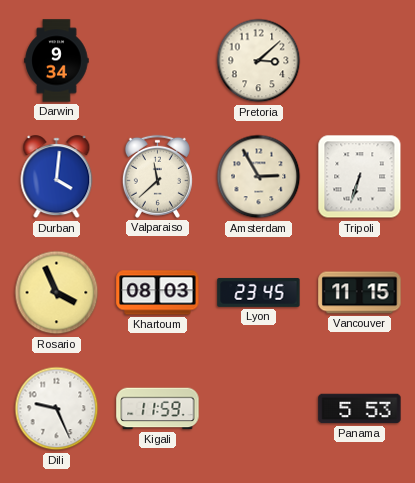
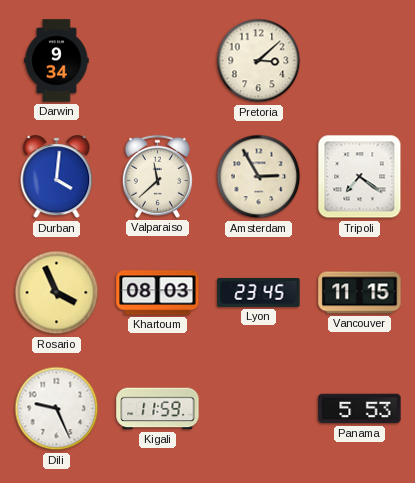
Tripoli: 6:33 -> 7:21
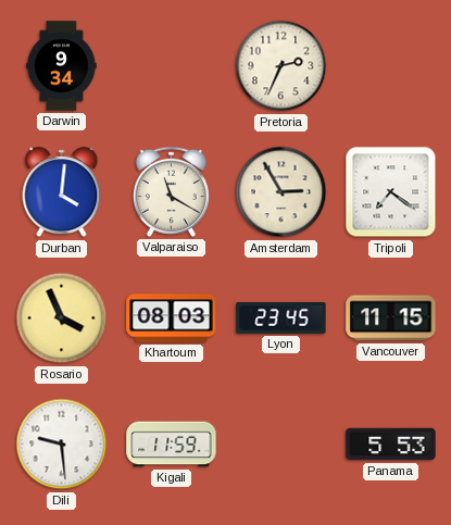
Pretoria: 3:08 -> 2:34
Valparaiso: 11:38 -> 11:20
Dili: 9:26 -> 9:29
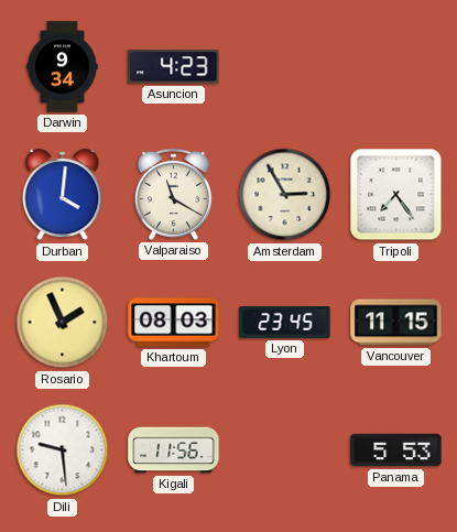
Asuncion: none -> 4:23
Pretoria: 2:34 -> none
Tripoli: 7:21 -> 7:24
Rosario: 3:56 -> 1:56
Kigali: 11:59 -> 11:56
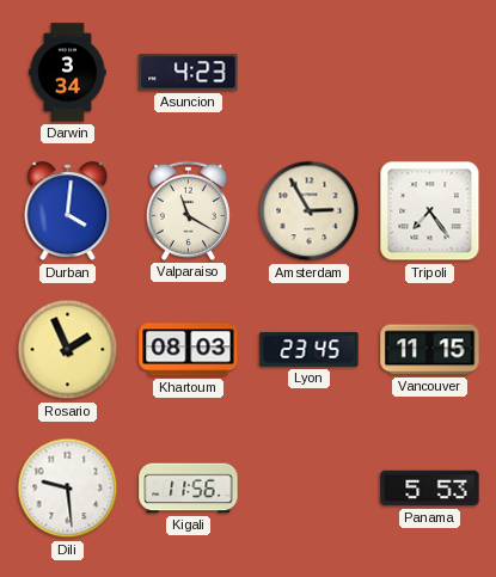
Darwin: 9:34 -> 3:34
